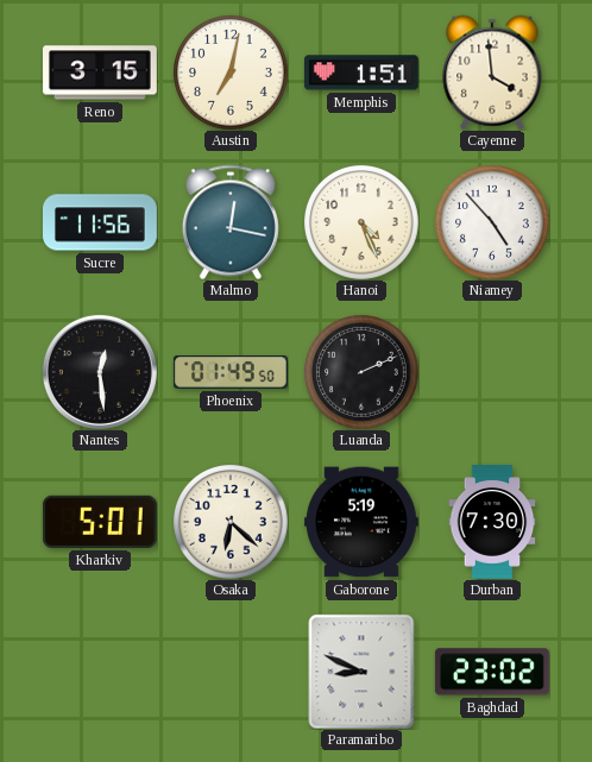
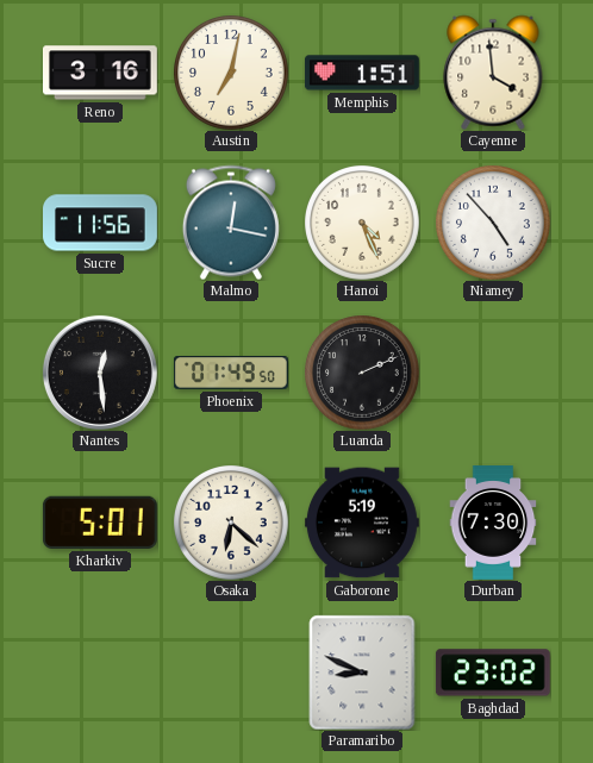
Reno: 3:15 -> 3:16
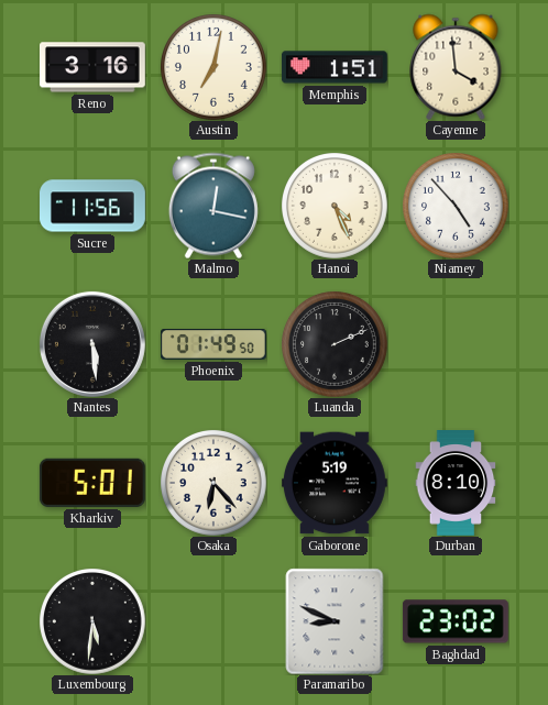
Nantes: 12:29 -> 5:29
Osaka: 6:22 -> 6:23
Durban: 7:30 -> 8:10
Luxembourg: none -> 5:31
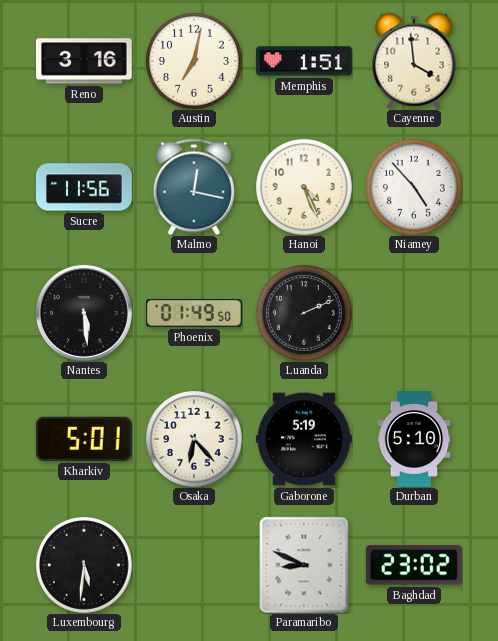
Durban: 8:10 -> 5:10
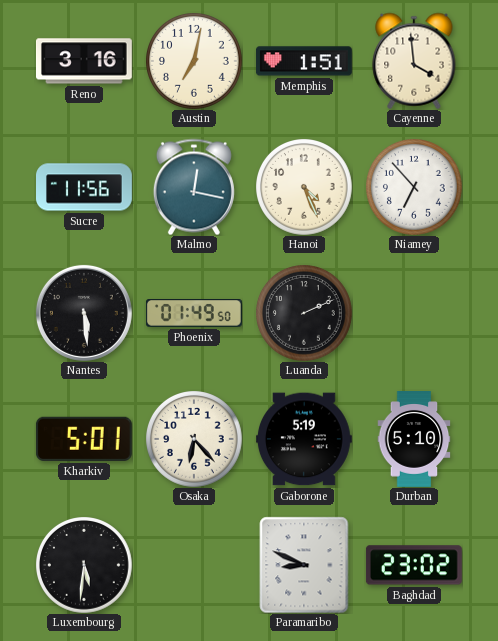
Niamey: 4:53 -> 6:53
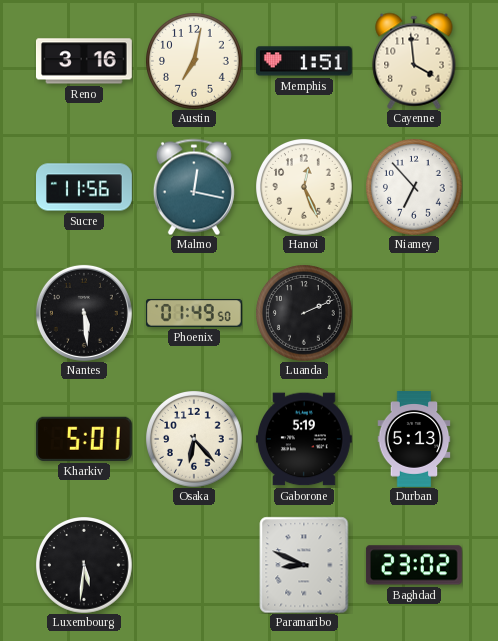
Hanoi: 4:26 -> 12:26
Durban: 5:10 -> 5:13
